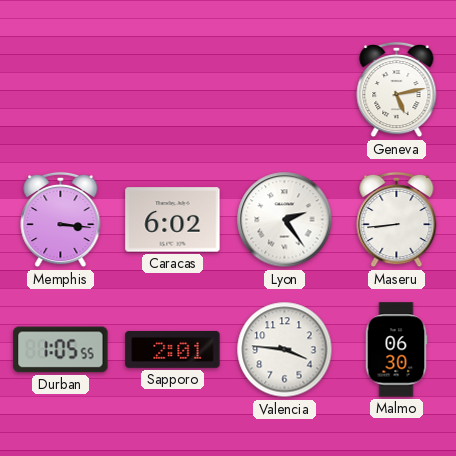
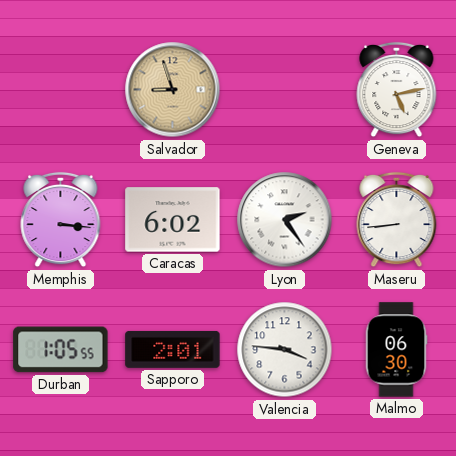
Salvador: none -> 8:57
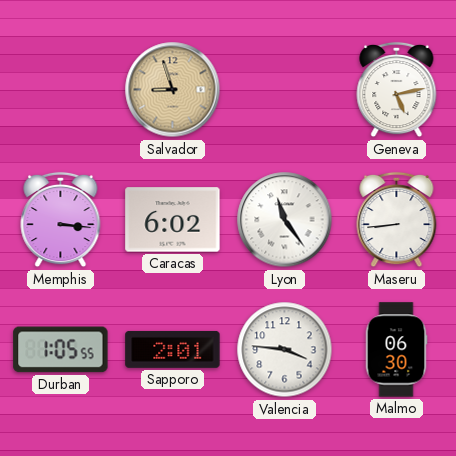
Lyon: 2:24 -> 11:24
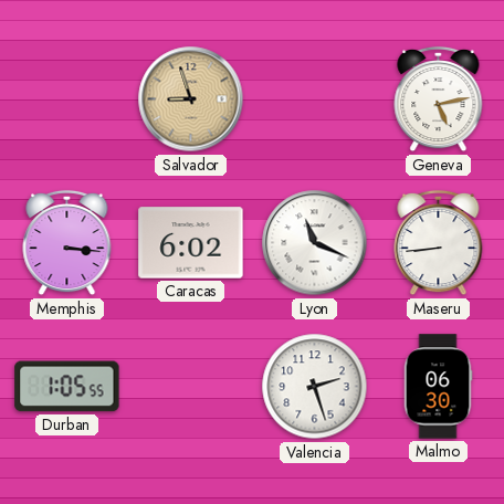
Lyon: 11:24 -> 11:19
Sapporo: 2:01 -> none
Valencia: 3:46 -> 2:27
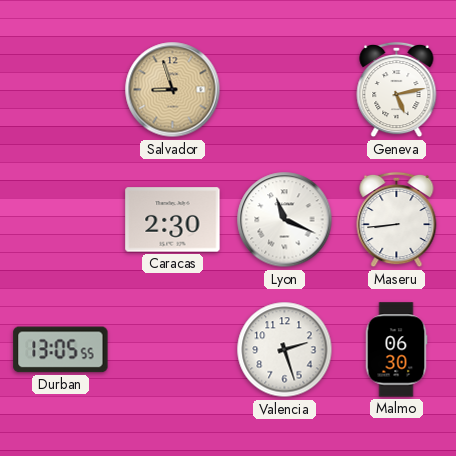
Memphis: 3:16 -> none
Caracas: 6:02 -> 2:30
Durban: 1:05 -> 13:05
